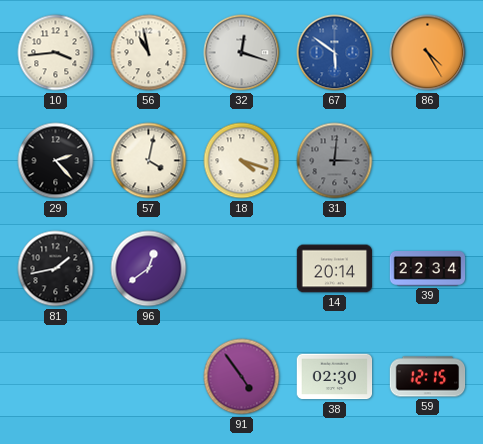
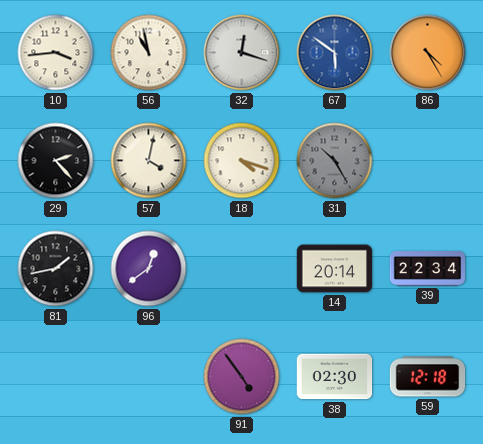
31: 3:01 -> 10:25
59: 12:15 -> 12:18
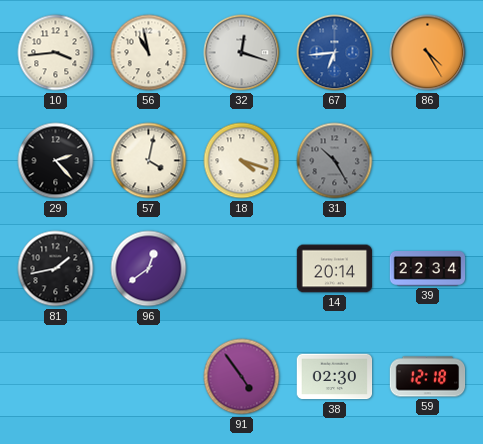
67: 5:51 -> 6:44
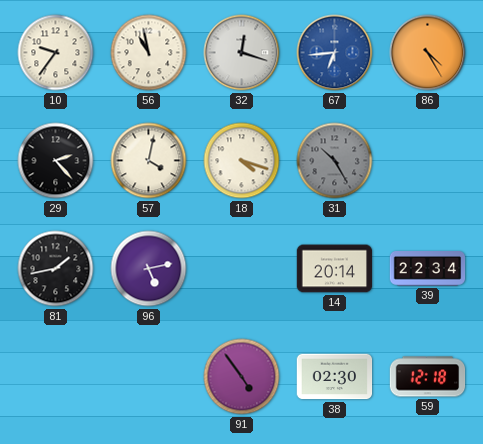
10: 3:44 -> 9:36
96: 12:39 -> 5:13
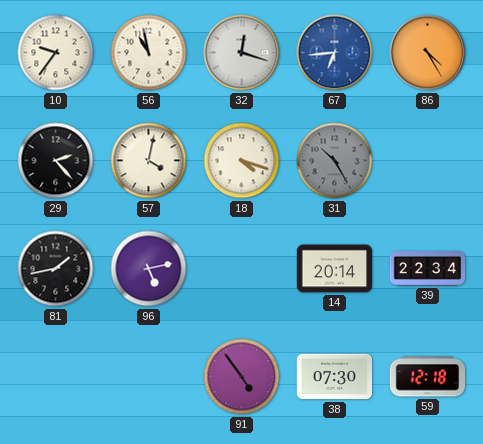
38: 02:30 -> 07:30
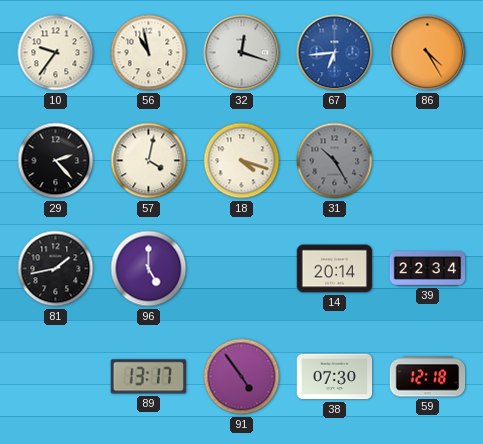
96: 5:13 -> 5:00
89: none -> 13:17
